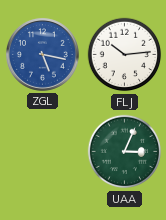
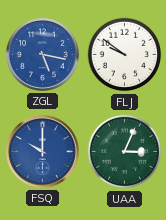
FLJ: 10:14 -> 9:51
FSQ: none -> 10:00
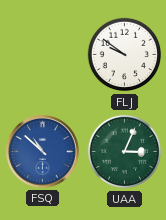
ZGL: 5:17 -> none
FSQ: 10:00 -> 10:52
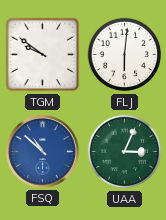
TGM: none -> 9:51
FLJ: 9:51 -> 6:01
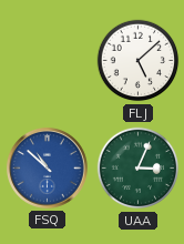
TGM: 9:51 -> none
FLJ: 6:01 -> 5:08
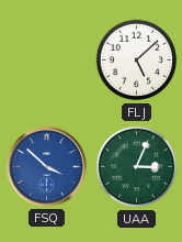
FSQ: 10:52 -> 3:52
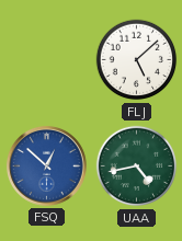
FSQ: 3:52 -> 12:52
UAA: 3:04 -> 4:43
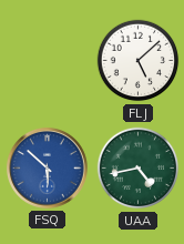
FSQ: 12:52 -> 5:52
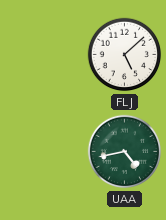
FSQ: 5:52 -> none
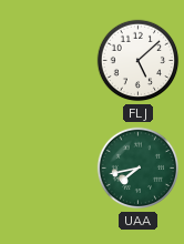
UAA: 4:43 -> 7:43
